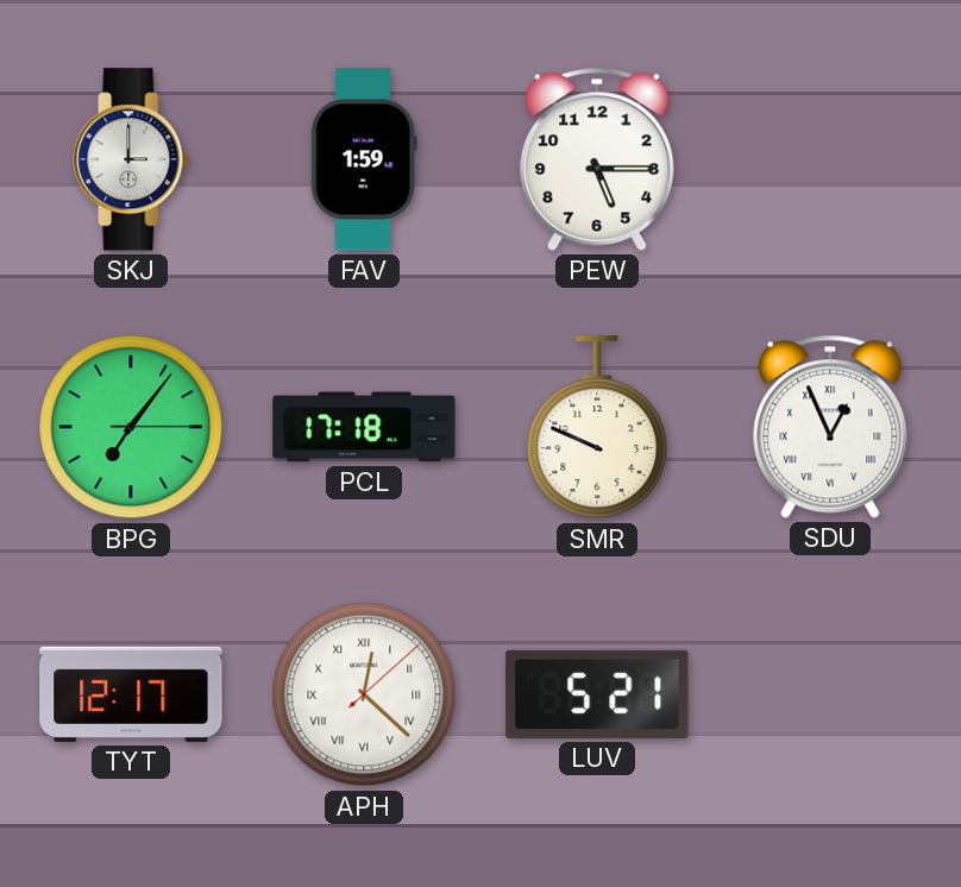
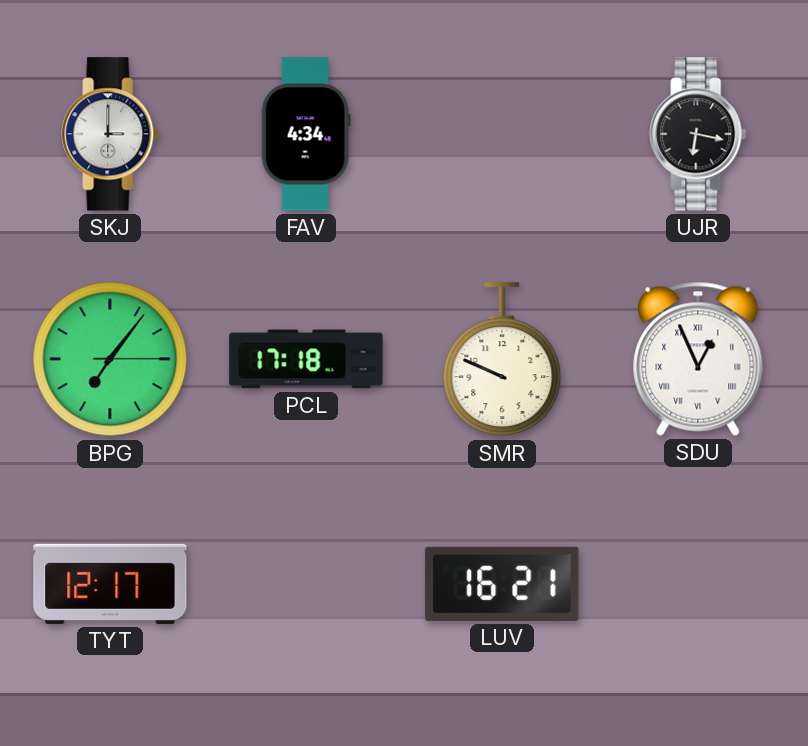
FAV: 1:59 -> 4:34
PEW: 5:15 -> none
UJR: none -> 6:17
APH: 12:22 -> none
LUV: 5:21 -> 16:21
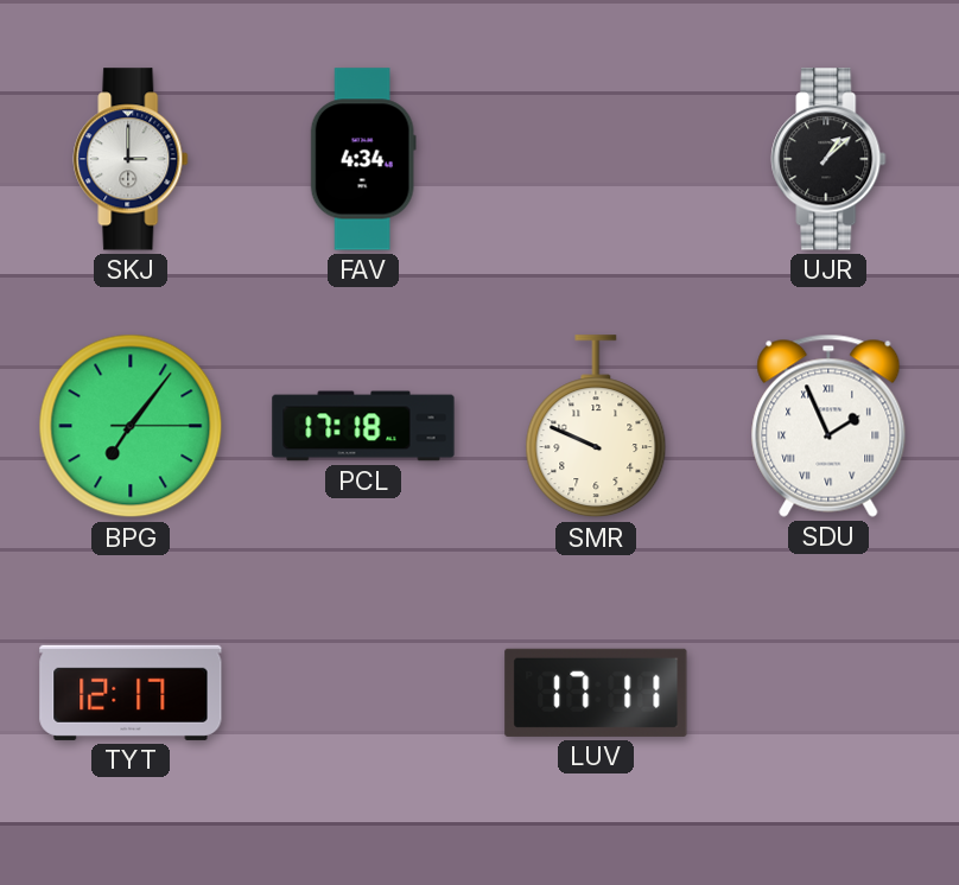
UJR: 6:17 -> 1:08
SDU: 12:56 -> 1:56
LUV: 16:21 -> 17:11
